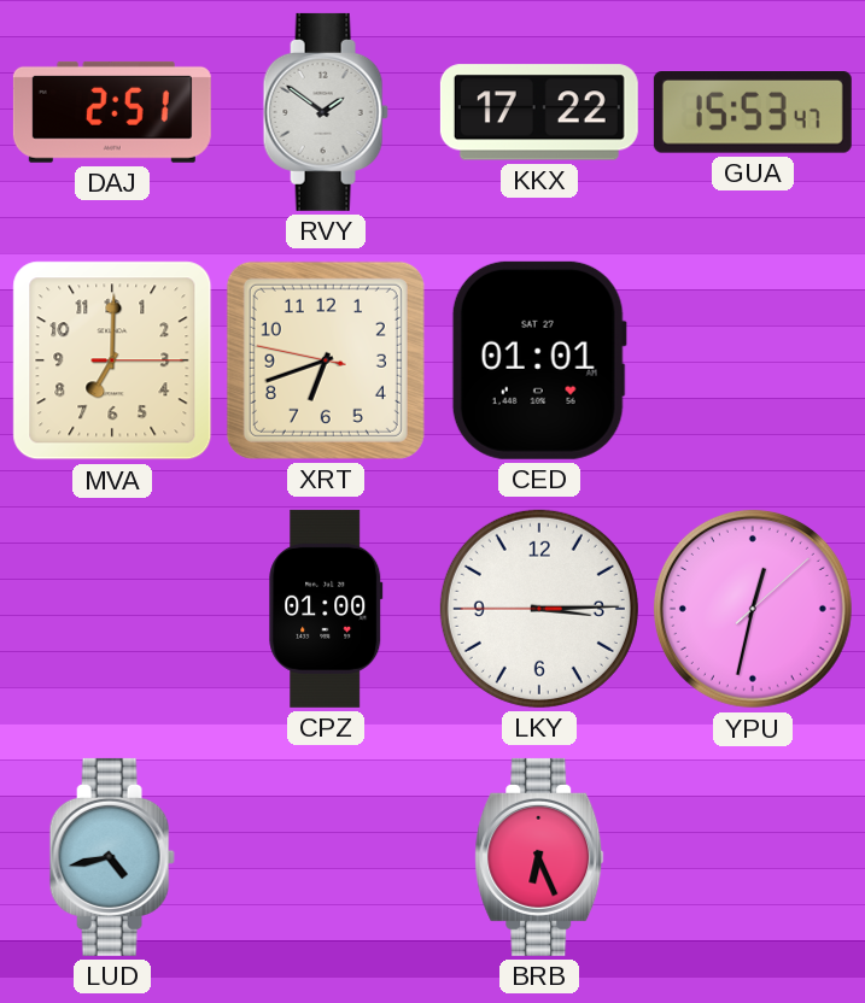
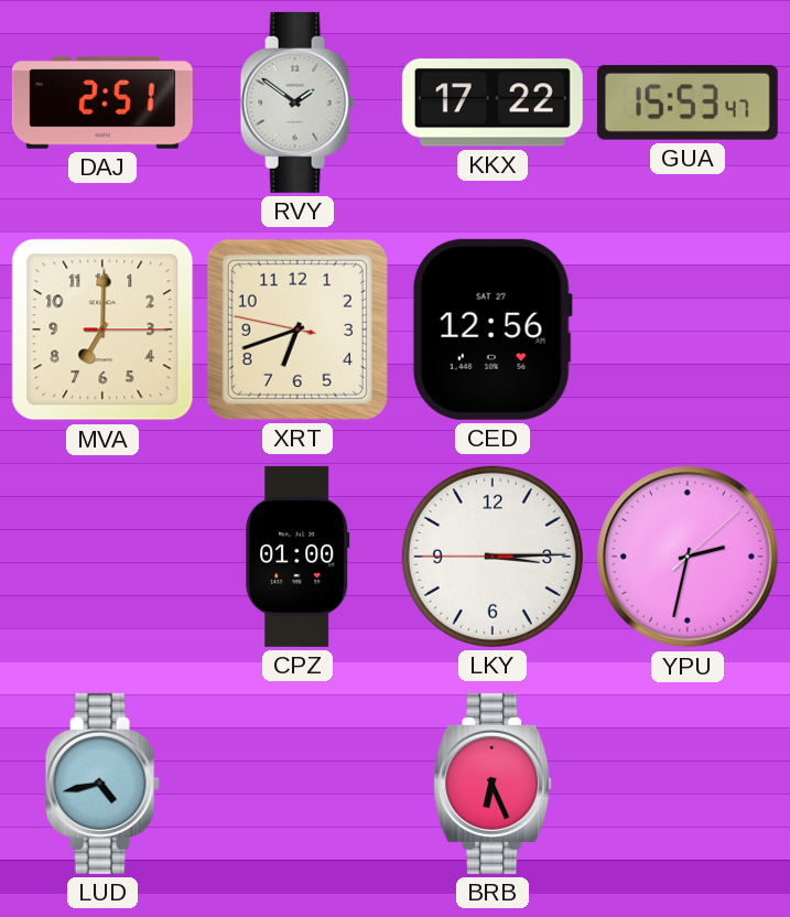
CED: 01:01 -> 12:56
YPU: 12:32 -> 2:32
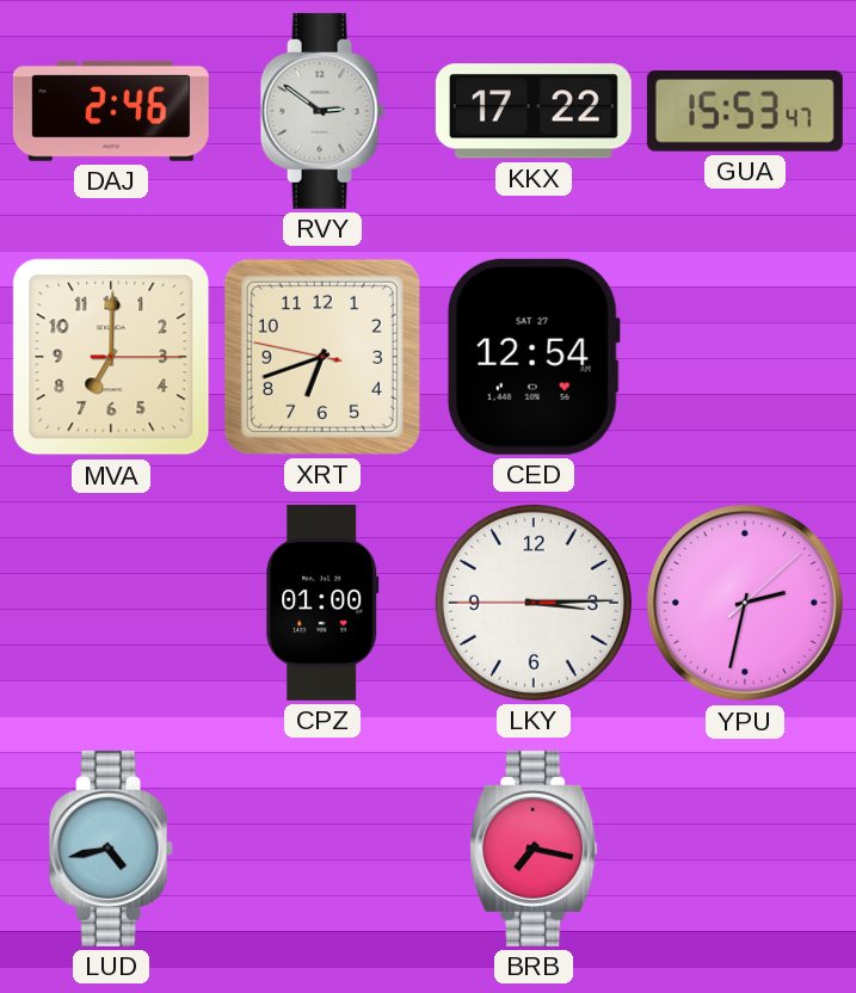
DAJ: 2:51 -> 2:46
RVY: 1:51 -> 2:51
CED: 12:56 -> 12:54
BRB: 6:26 -> 7:17
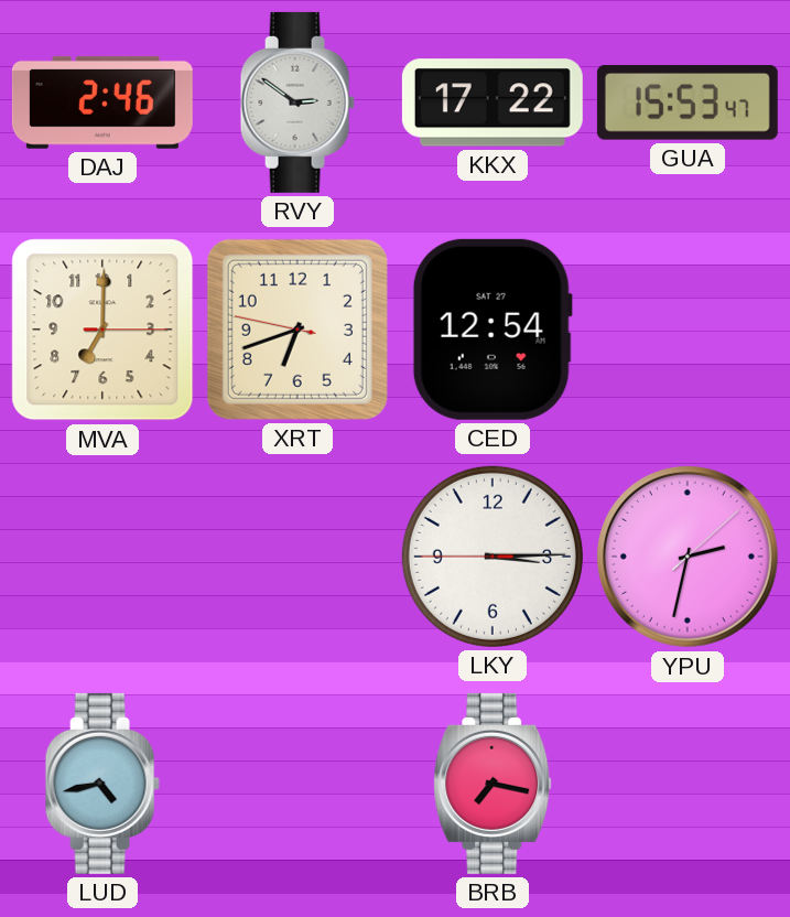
CPZ: 01:00 -> none
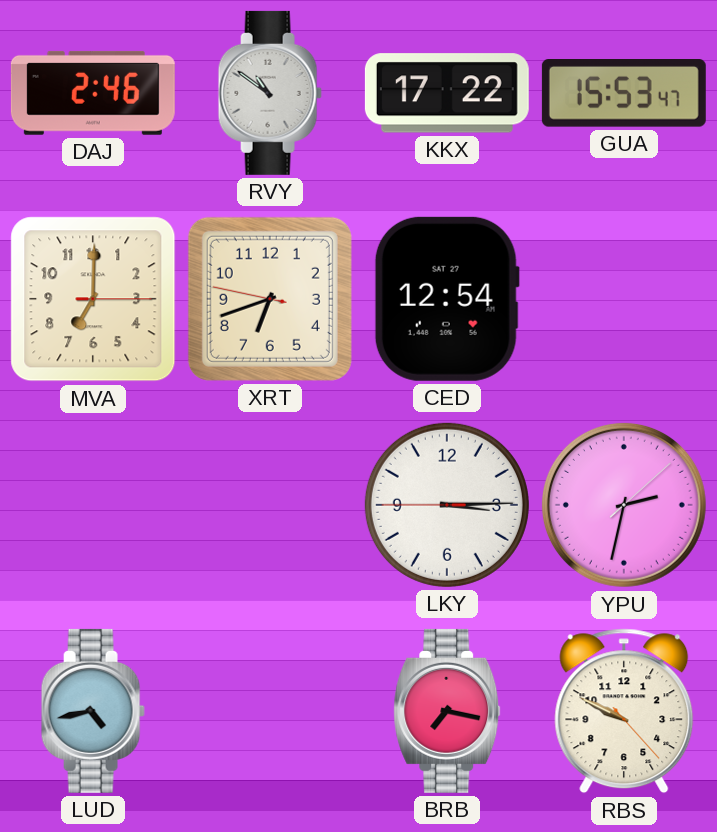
RVY: 2:51 -> 10:51
RBS: none -> 9:49
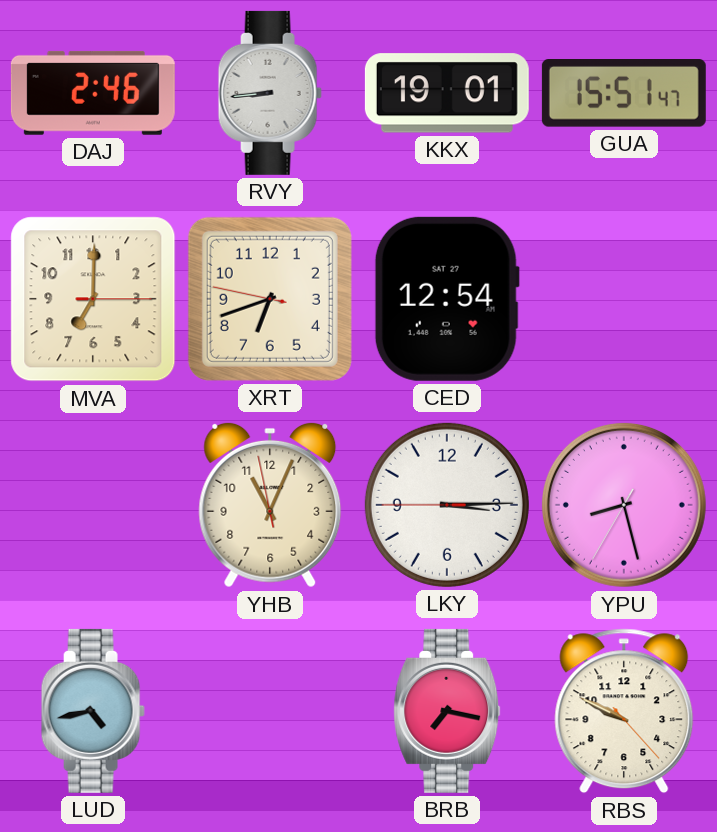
RVY: 10:51 -> 8:44
KKX: 17:22 -> 19:01
GUA: 15:53 -> 15:51
YHB: none -> 11:03
YPU: 2:32 -> 8:27
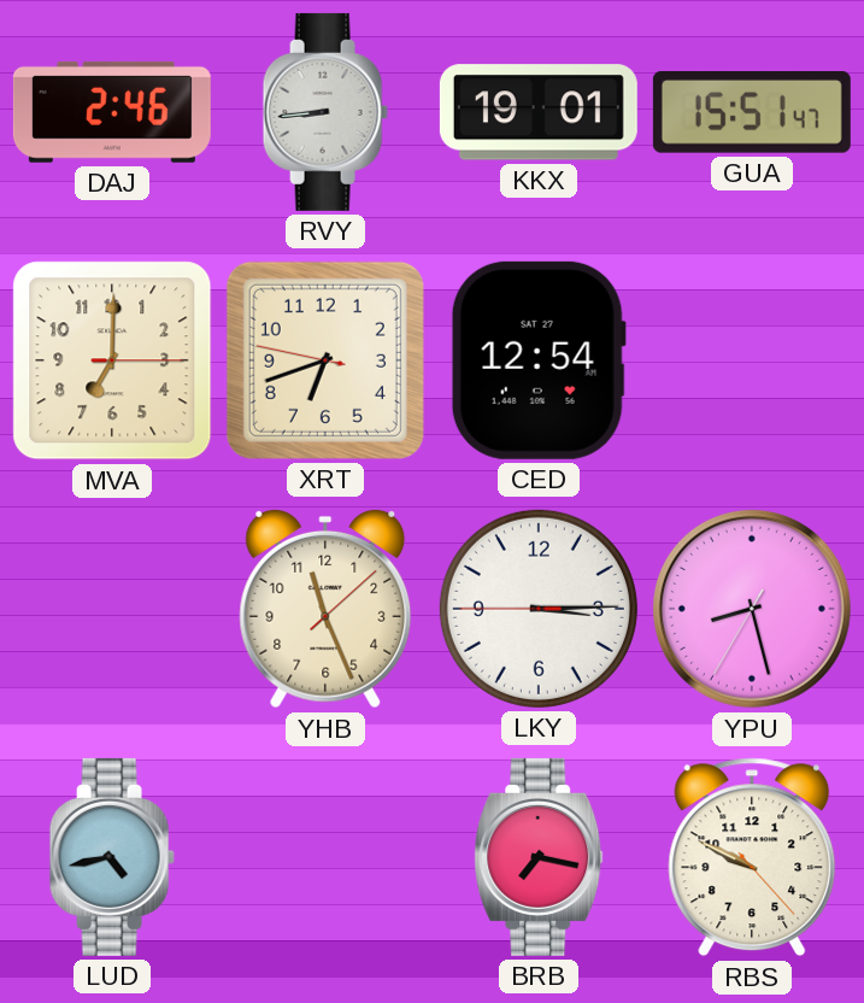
YHB: 11:03 -> 11:26
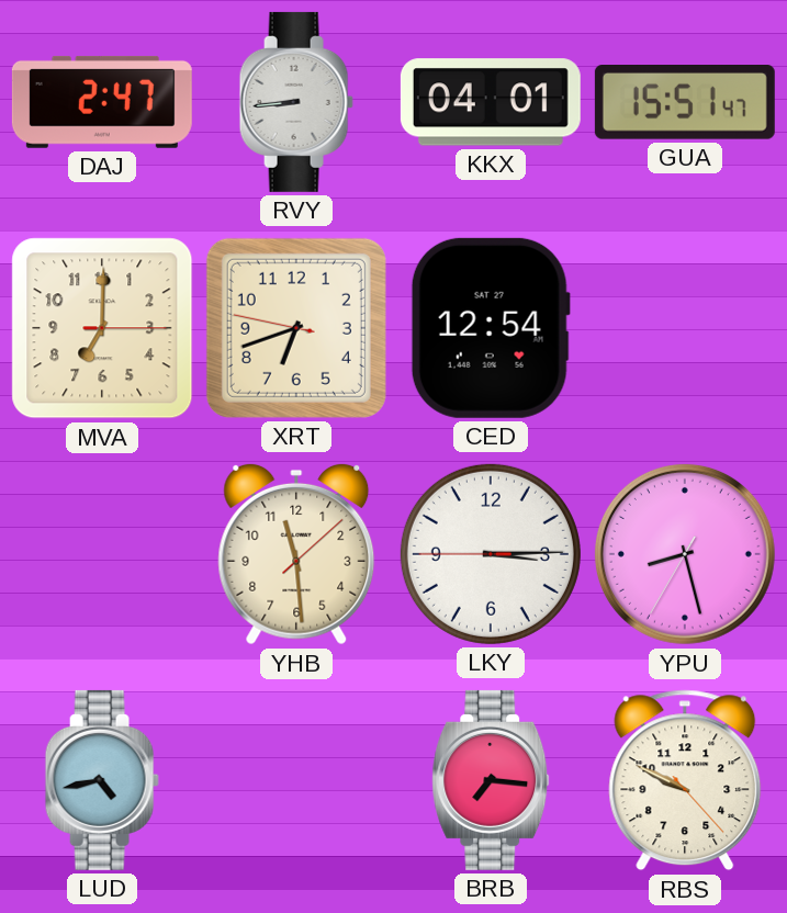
DAJ: 2:46 -> 2:47
KKX: 19:01 -> 04:01
YHB: 11:26 -> 11:29
BRB: 7:17 -> 7:16
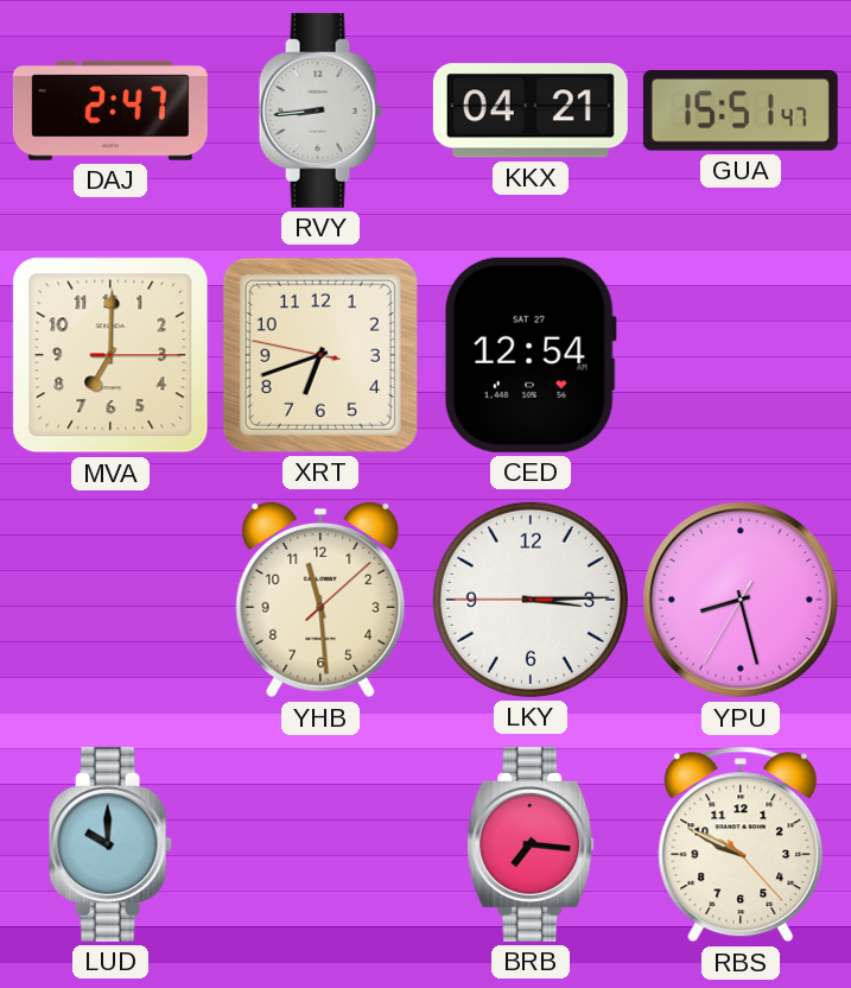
KKX: 04:01 -> 04:21
LUD: 4:43 -> 10:00
